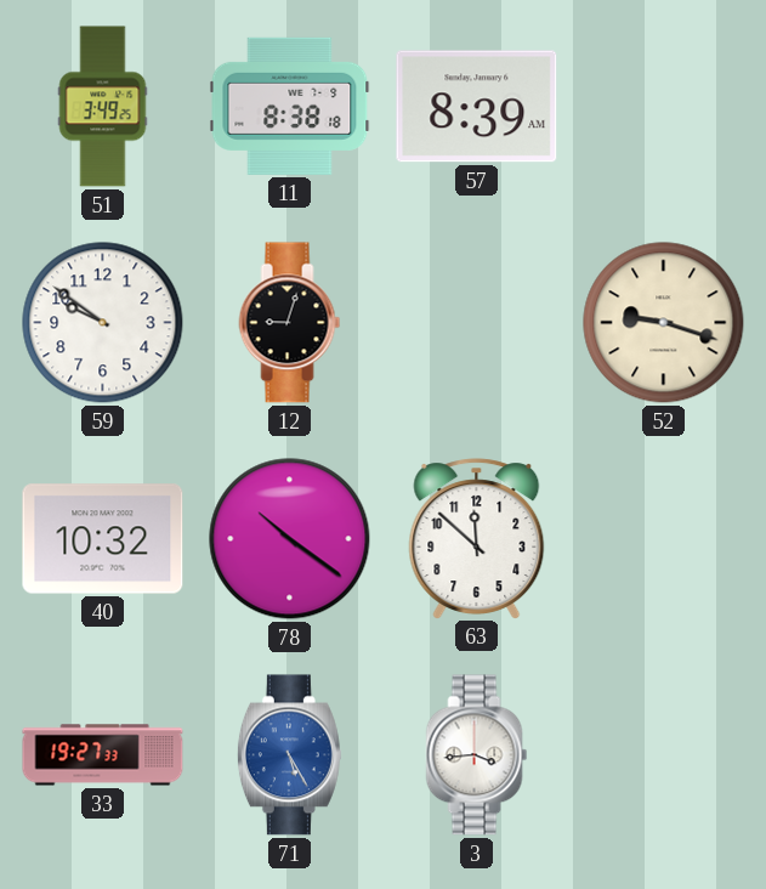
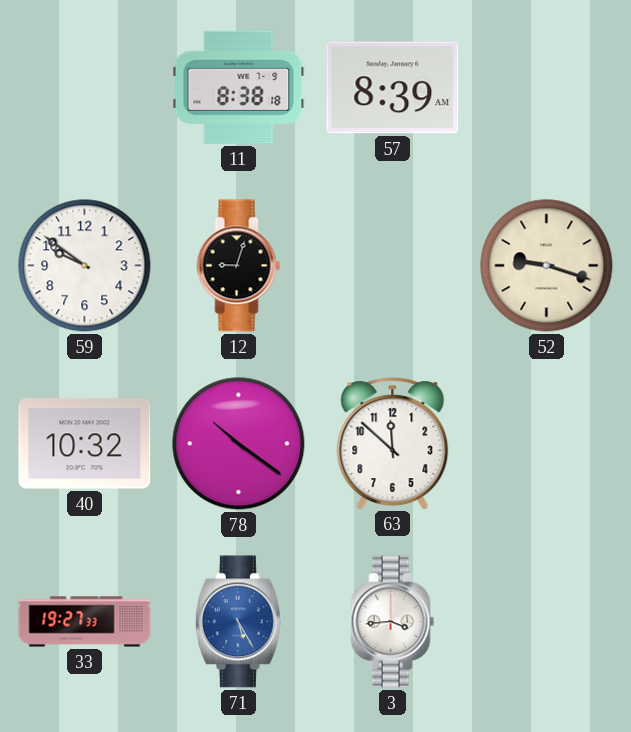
51: 3:49 -> none
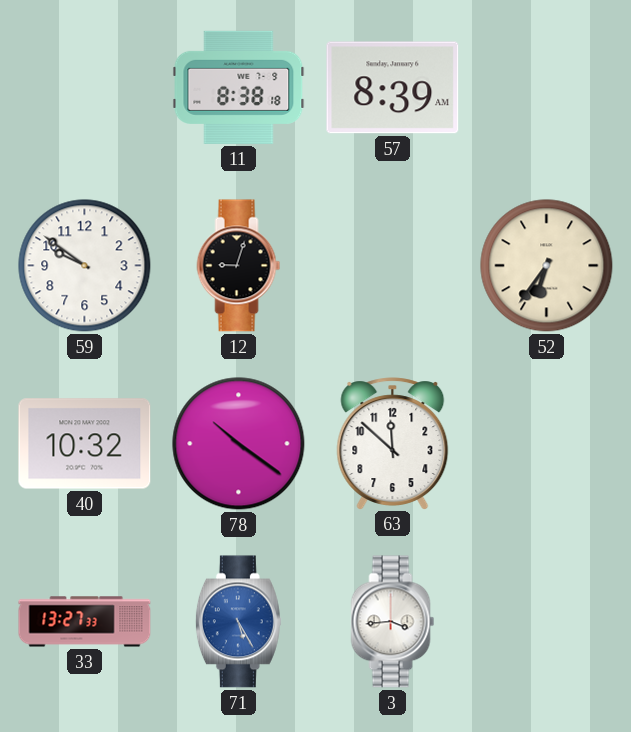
52: 9:18 -> 6:36
33: 19:27 -> 13:27
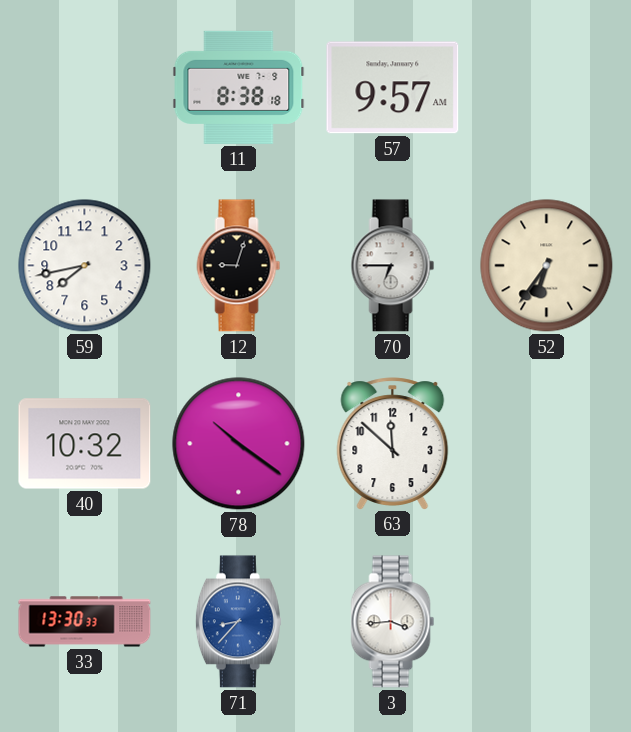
57: 8:39 -> 9:57
59: 9:51 -> 7:43
70: none -> 6:45
33: 13:27 -> 13:30
71: 5:25 -> 8:37
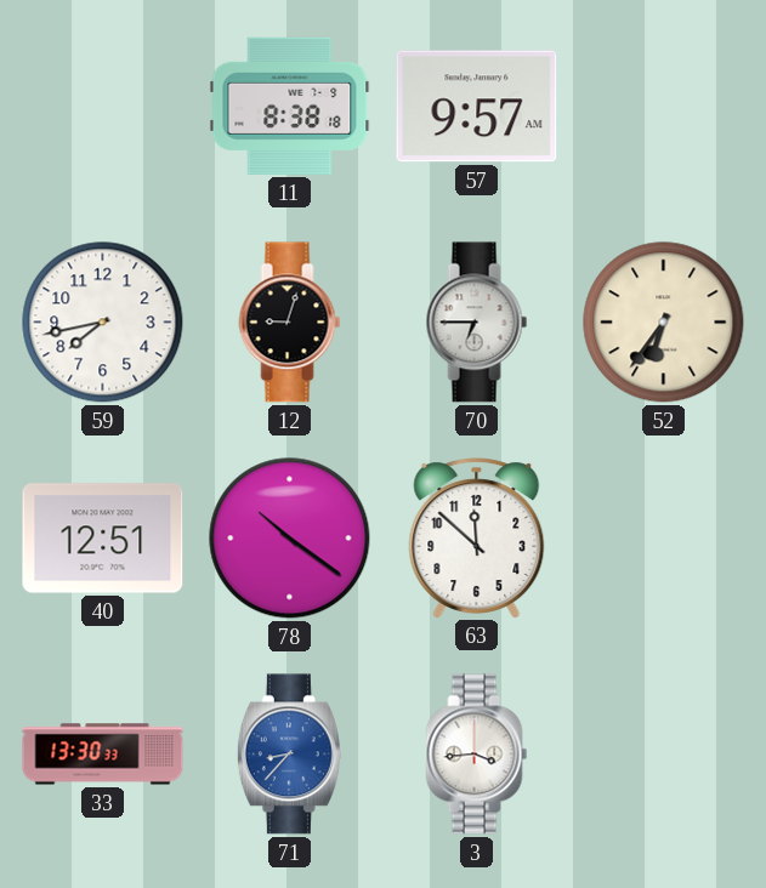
40: 10:32 -> 12:51
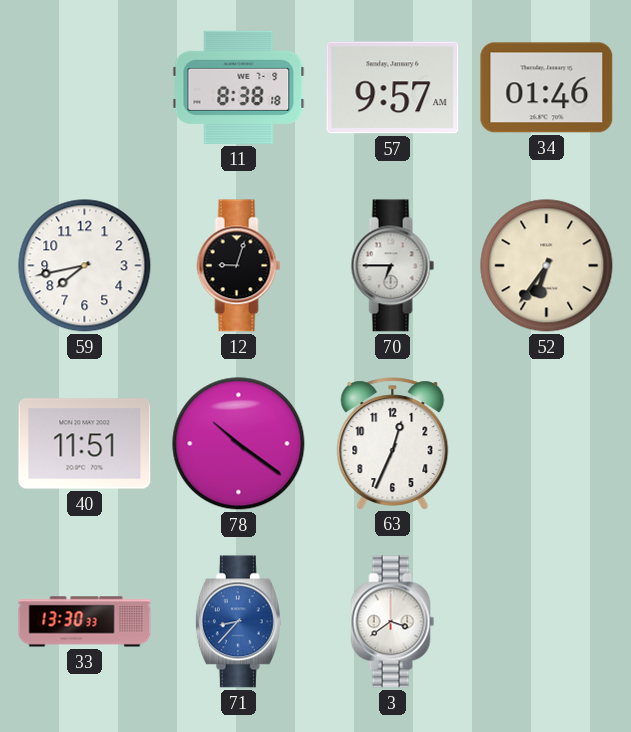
34: none -> 01:46
40: 12:51 -> 11:51
63: 11:52 -> 12:34
3: 3:44 -> 3:39
